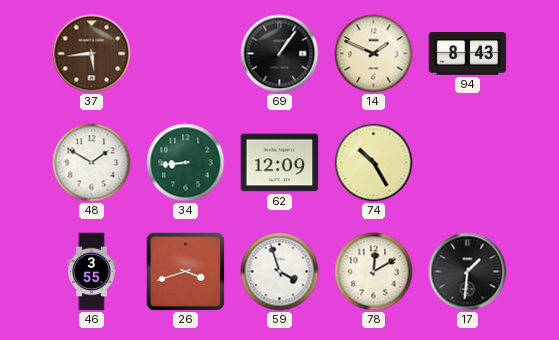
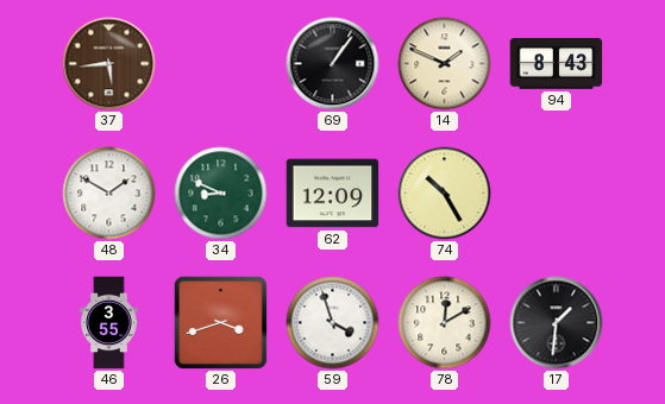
34: 8:44 -> 8:49
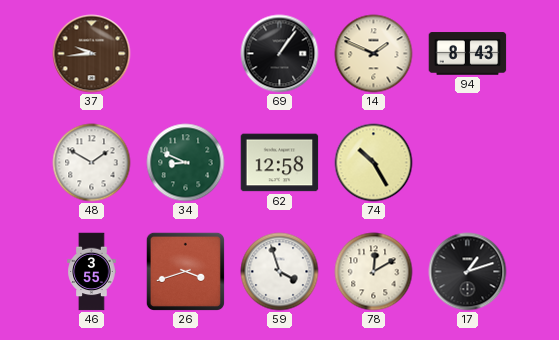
37: 5:44 -> 9:44
62: 12:09 -> 12:58
17: 1:31 -> 1:12
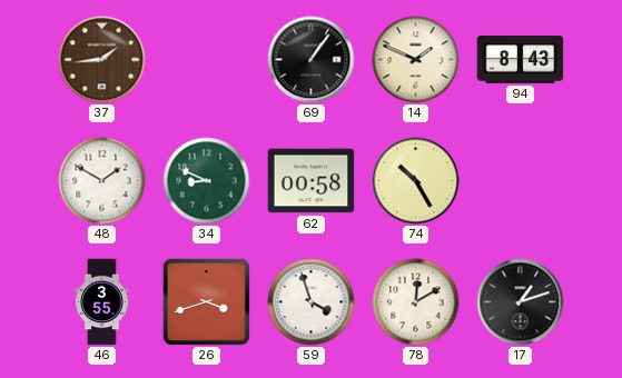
37: 9:44 -> 1:44
62: 12:58 -> 00:58
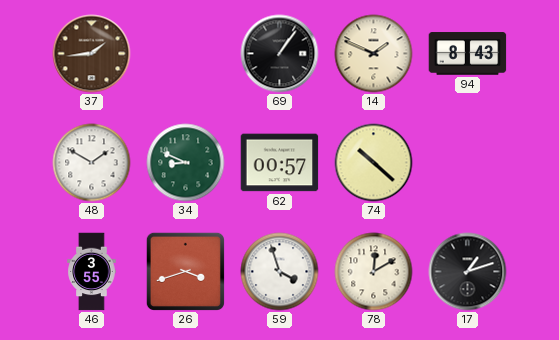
62: 00:58 -> 00:57
74: 10:25 -> 10:22
